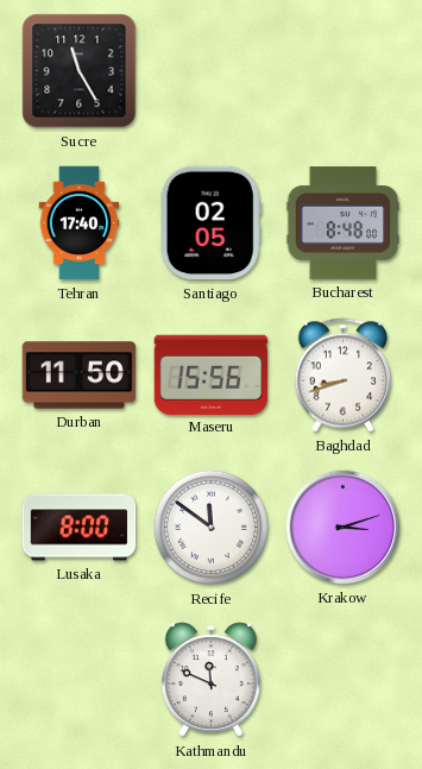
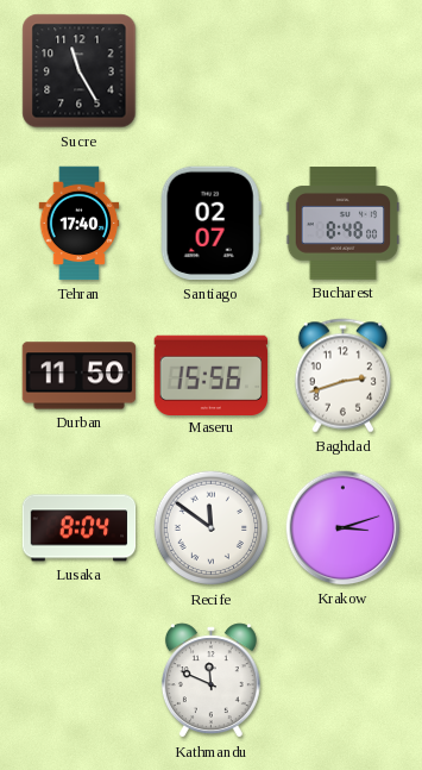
Santiago: 02:05 -> 02:07
Baghdad: 8:42 -> 2:42
Lusaka: 8:00 -> 8:04
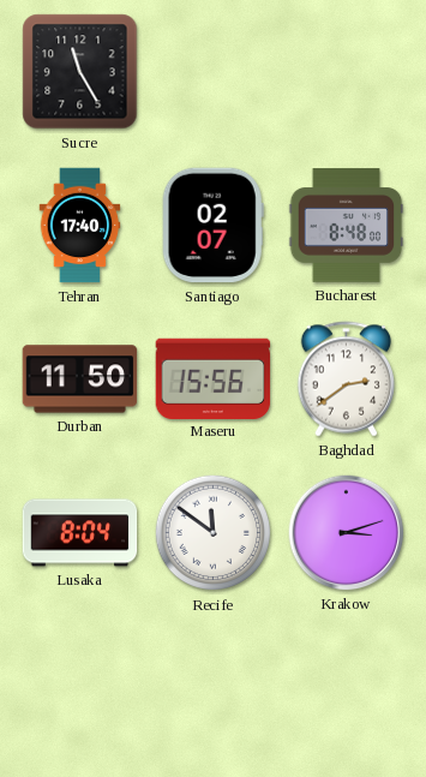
Baghdad: 2:42 -> 2:39
Kathmandu: 11:49 -> none
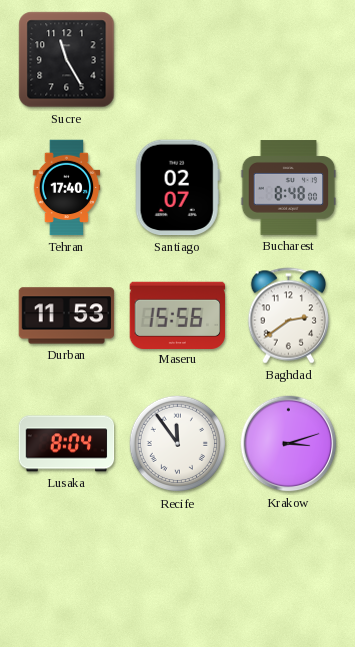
Durban: 11:50 -> 11:53
Recife: 11:51 -> 11:54
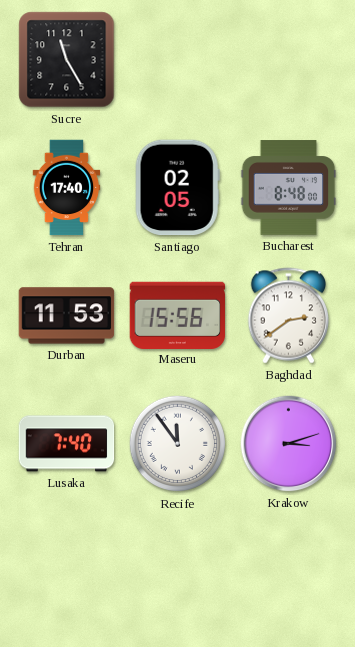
Santiago: 02:07 -> 02:05
Lusaka: 8:04 -> 7:40
